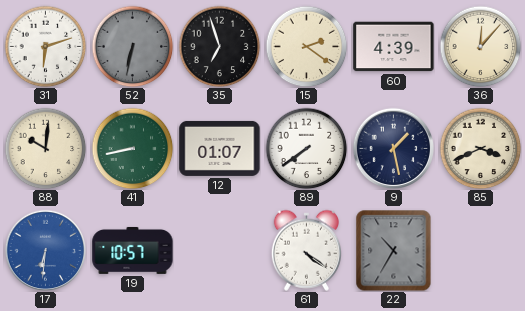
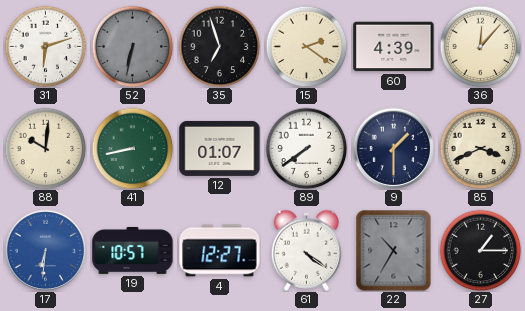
9: 1:28 -> 1:30
4: none -> 12:27
27: none -> 1:15
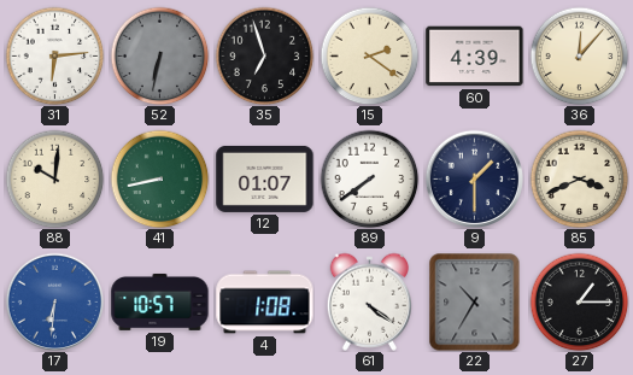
31: 6:12 -> 6:14
4: 12:27 -> 1:08
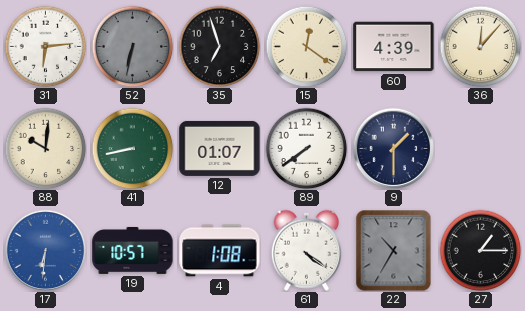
15: 2:21 -> 12:21
85: 3:41 -> none
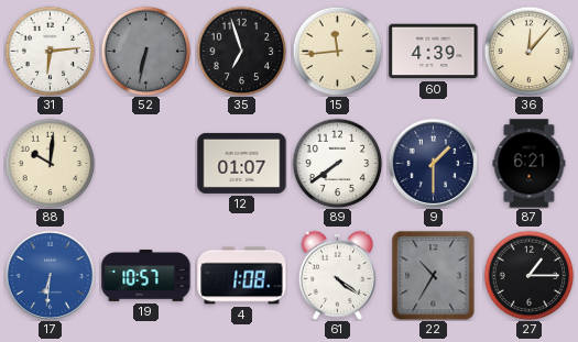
15: 12:21 -> 11:44
41: 8:43 -> none
87: none -> 6:21
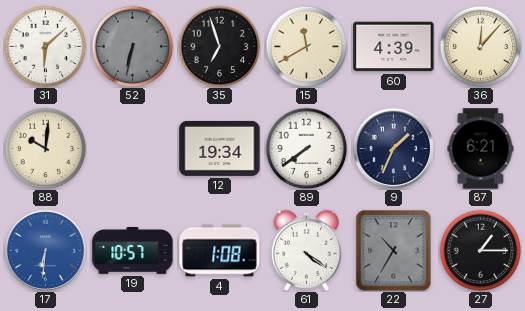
31: 6:14 -> 6:08
15: 11:44 -> 11:40
12: 01:07 -> 19:34
9: 1:30 -> 1:34
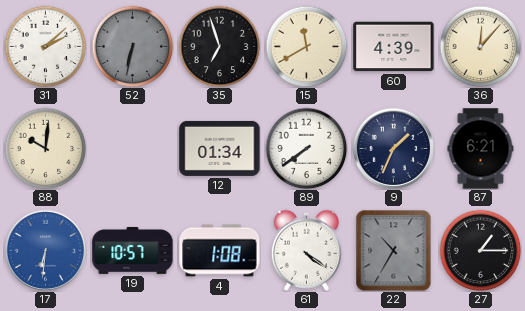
31: 6:08 -> 2:08
12: 19:34 -> 01:34
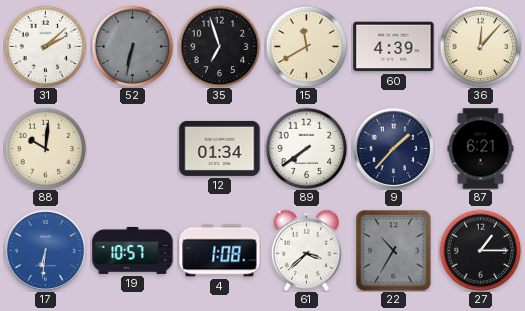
9: 1:34 -> 1:37
61: 4:21 -> 3:38
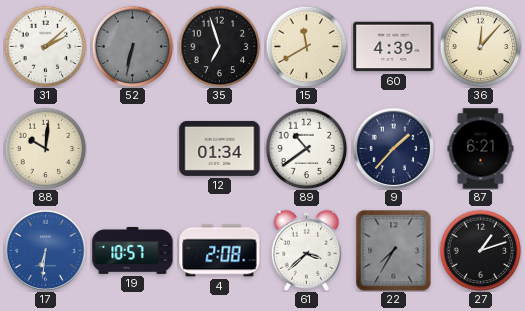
89: 7:39 -> 10:39
4: 1:08 -> 2:08
22: 10:35 -> 7:35
27: 1:15 -> 1:12
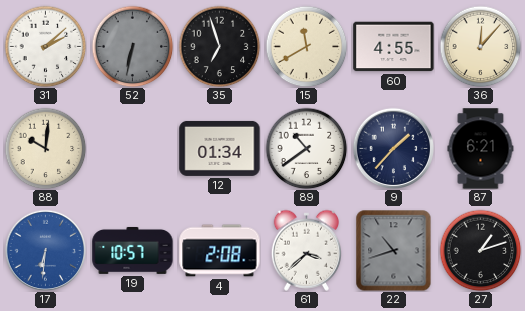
60: 4:39 -> 4:55
22: 7:35 -> 10:42
